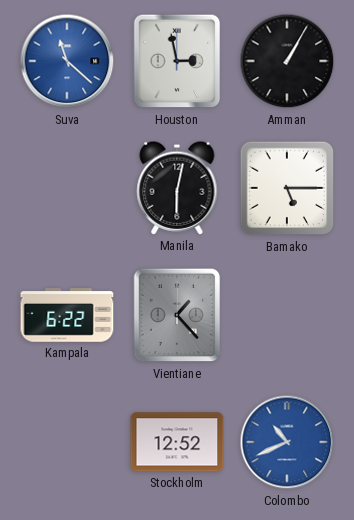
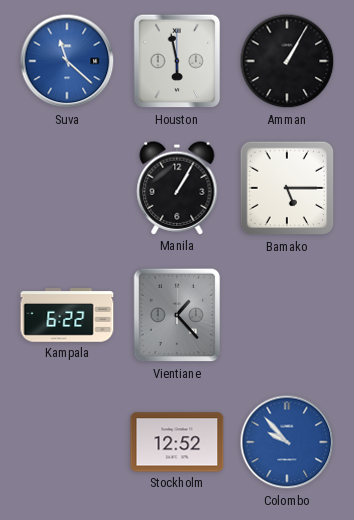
Houston: 2:58 -> 5:58
Manila: 6:02 -> 1:05
Colombo: 10:41 -> 9:53
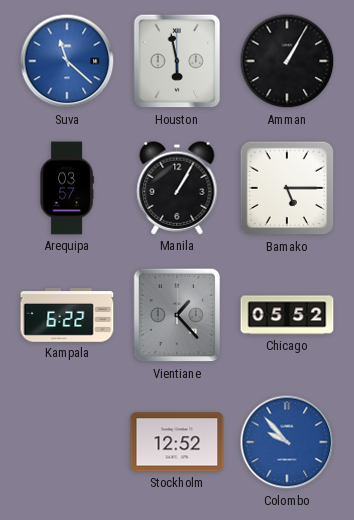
Arequipa: none -> 03:57
Chicago: none -> 05:52
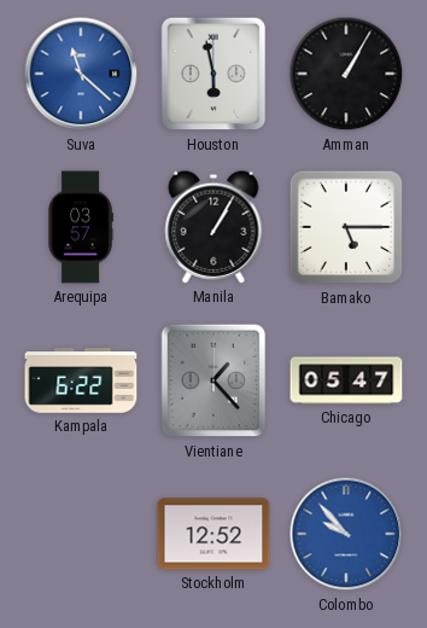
Chicago: 05:52 -> 05:47
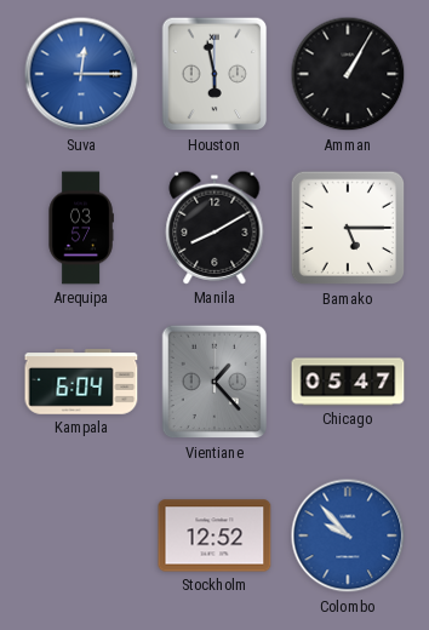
Suva: 11:22 -> 12:15
Manila: 1:05 -> 8:10
Kampala: 6:22 -> 6:04
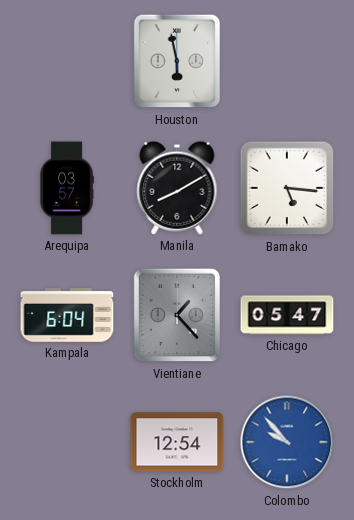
Suva: 12:15 -> none
Amman: 1:05 -> none
Bamako: 5:15 -> 5:16
Stockholm: 12:52 -> 12:54
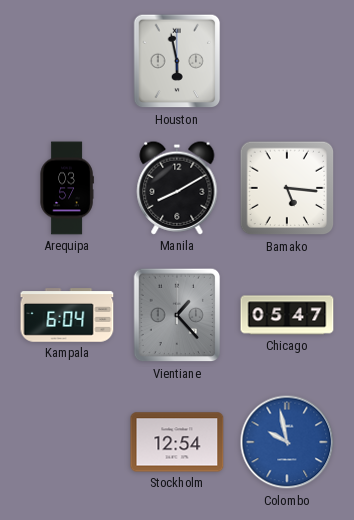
Colombo: 9:53 -> 9:58
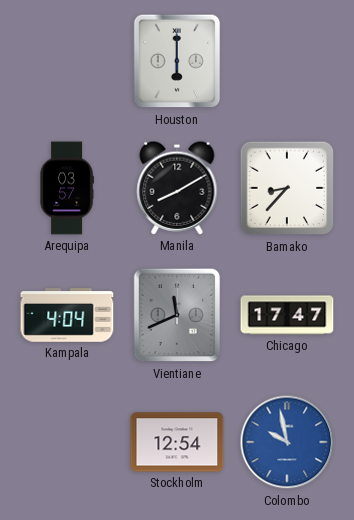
Houston: 5:58 -> 6:00
Bamako: 5:16 -> 8:37
Kampala: 6:04 -> 4:04
Vientiane: 1:23 -> 11:41
Chicago: 05:47 -> 17:47
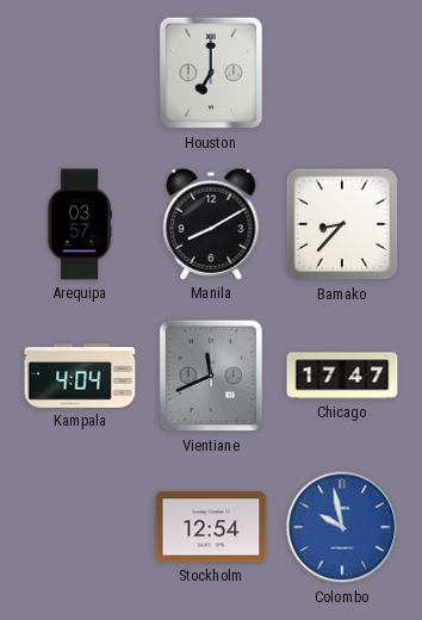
Houston: 6:00 -> 7:00
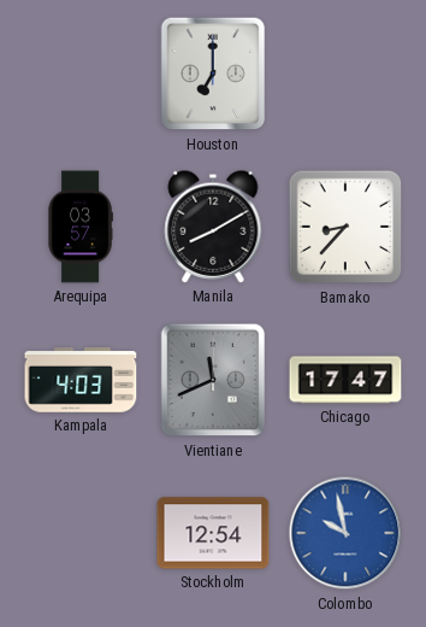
Kampala: 4:04 -> 4:03
